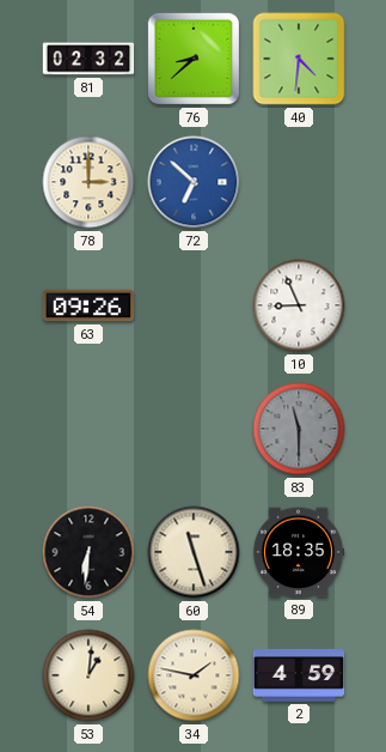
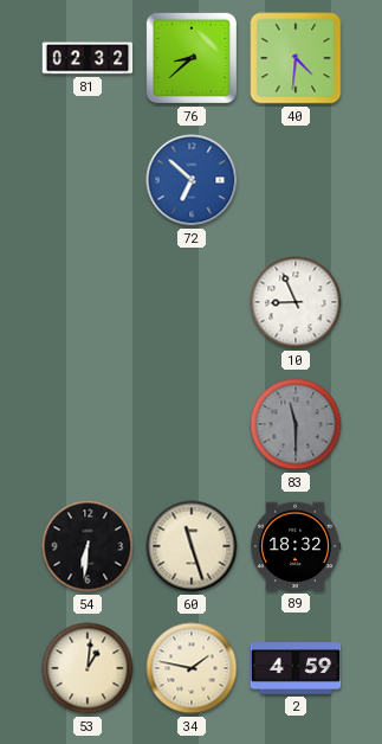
78: 3:00 -> none
63: 09:26 -> none
89: 18:35 -> 18:32
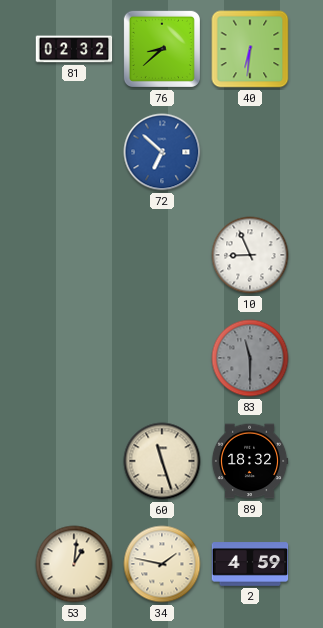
40: 4:31 -> 6:31
54: 6:31 -> none
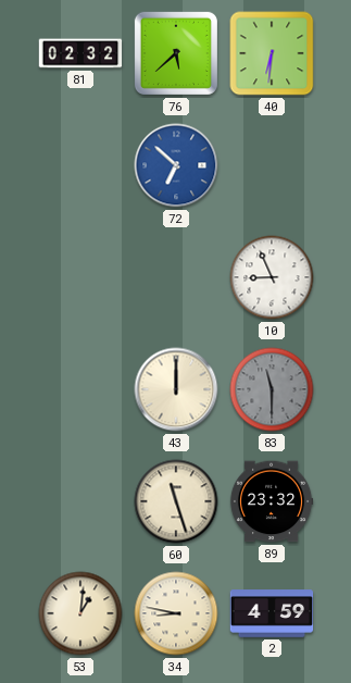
76: 8:38 -> 5:38
43: none -> 12:00
89: 18:32 -> 23:32
34: 1:47 -> 8:47
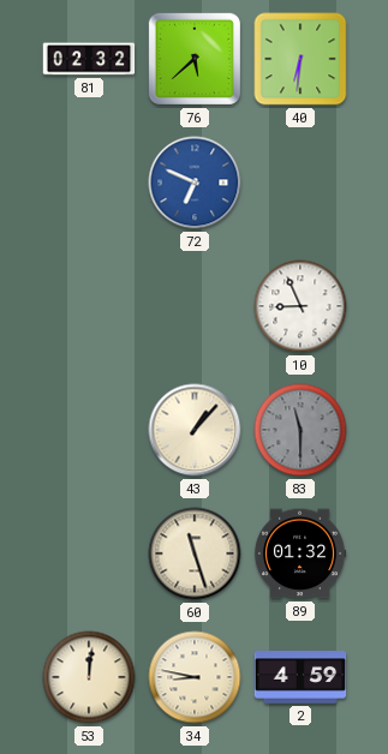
72: 6:52 -> 6:49
43: 12:00 -> 1:07
89: 23:32 -> 01:32
53: 1:01 -> 12:01
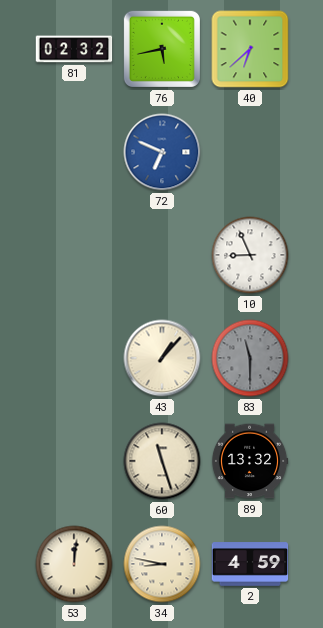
76: 5:38 -> 5:43
40: 6:31 -> 6:38
89: 01:32 -> 13:32
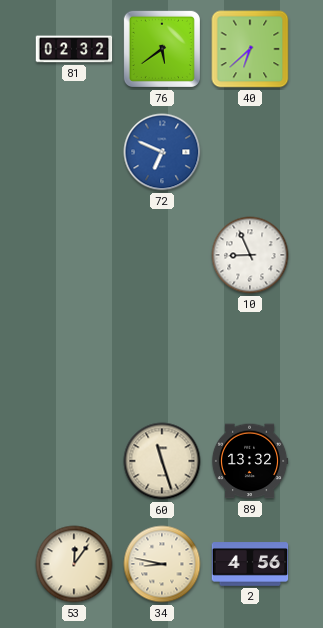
76: 5:43 -> 5:39
43: 1:07 -> none
83: 11:30 -> none
53: 12:01 -> 12:06
2: 4:59 -> 4:56
